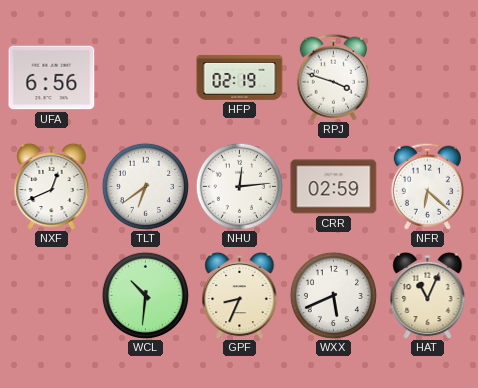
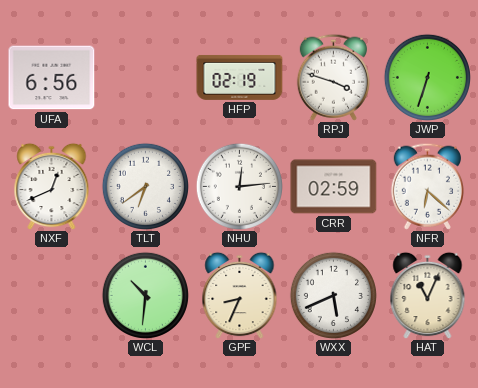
JWP: none -> 6:33
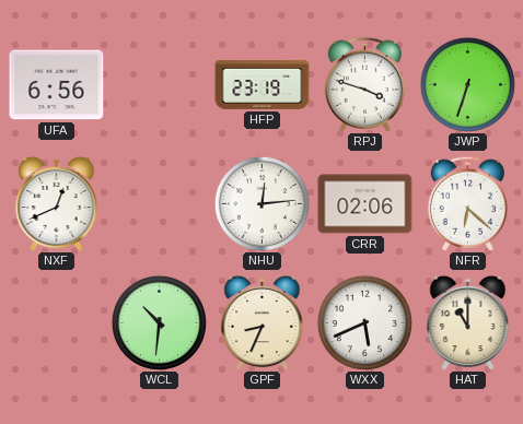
HFP: 02:19 -> 23:19
TLT: 6:39 -> none
CRR: 02:59 -> 02:06
HAT: 11:04 -> 11:00
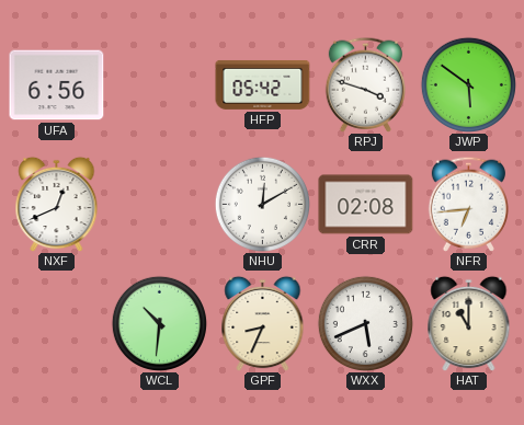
HFP: 23:19 -> 05:42
JWP: 6:33 -> 5:51
NHU: 12:14 -> 12:10
CRR: 02:06 -> 02:08
NFR: 6:22 -> 6:44
